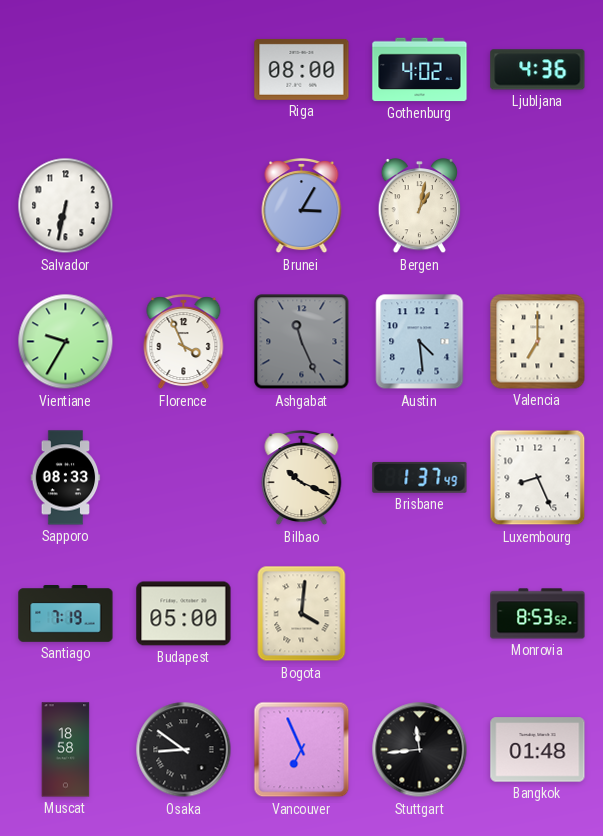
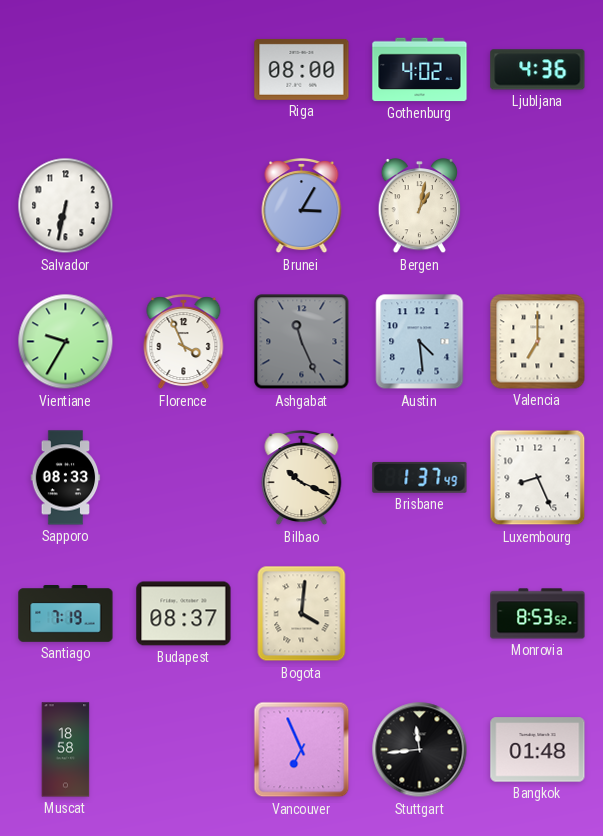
Budapest: 05:00 -> 08:37
Osaka: 8:51 -> none
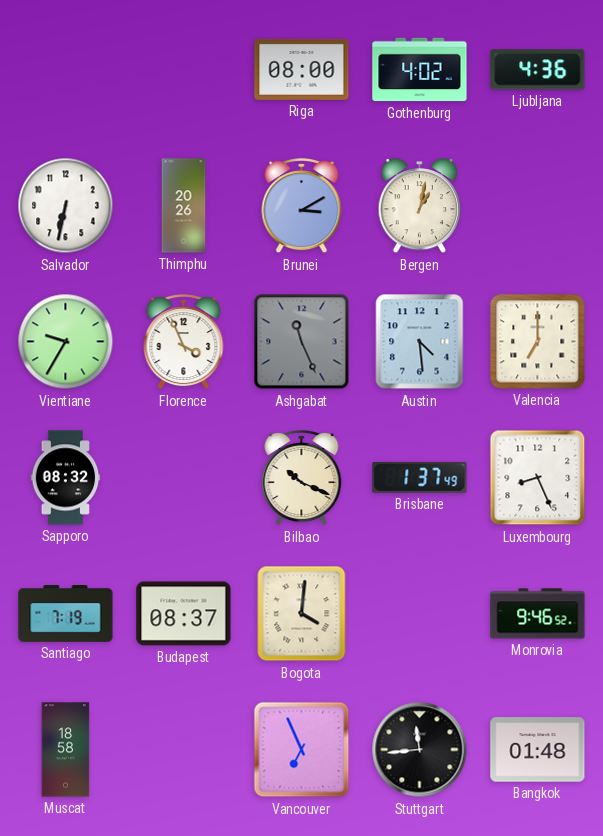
Thimphu: none -> 20:26
Brunei: 3:05 -> 3:10
Sapporo: 08:33 -> 08:32
Monrovia: 8:53 -> 9:46
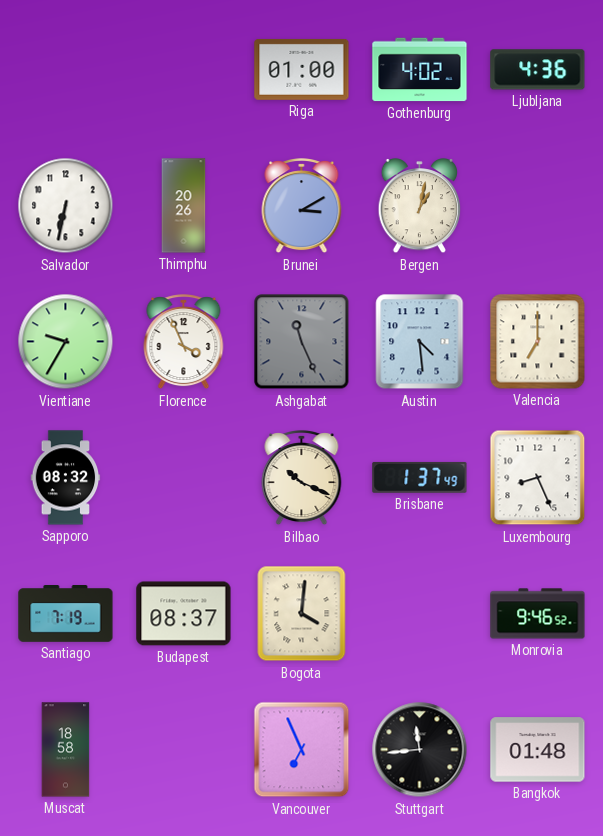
Riga: 08:00 -> 01:00
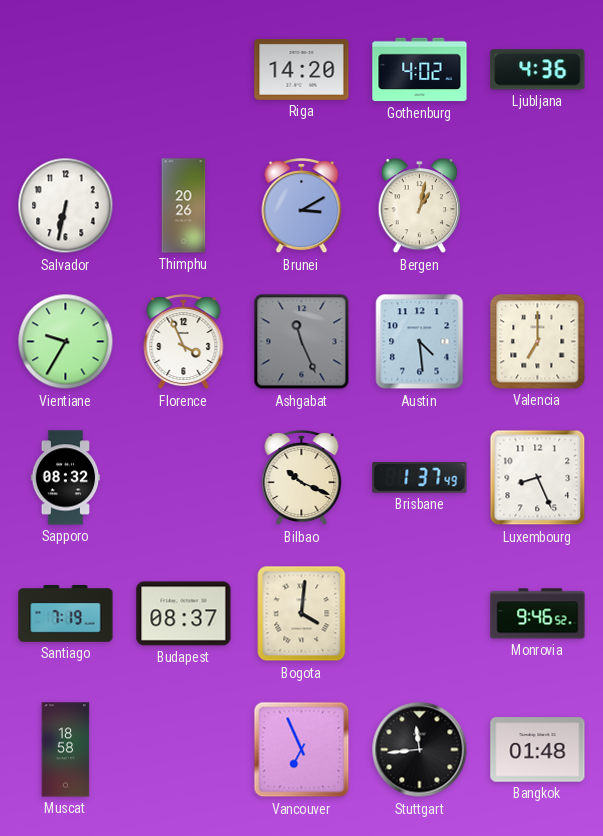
Riga: 01:00 -> 14:20
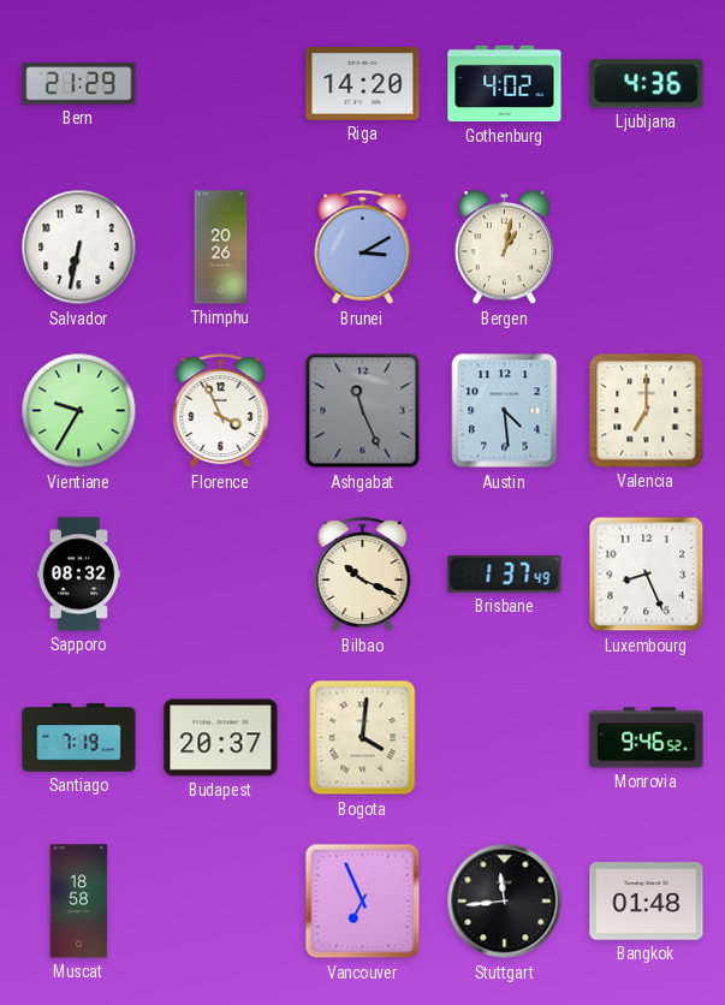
Bern: none -> 21:29
Budapest: 08:37 -> 20:37
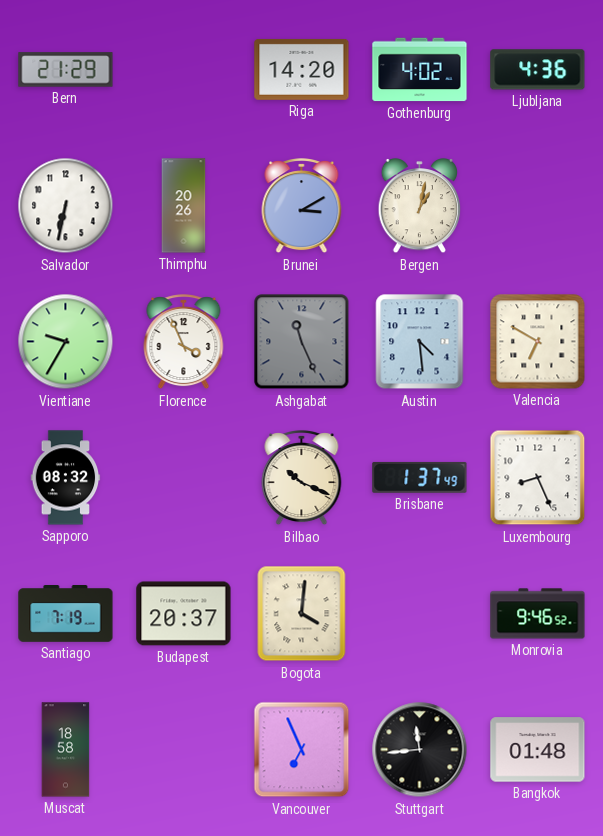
Valencia: 7:00 -> 6:50
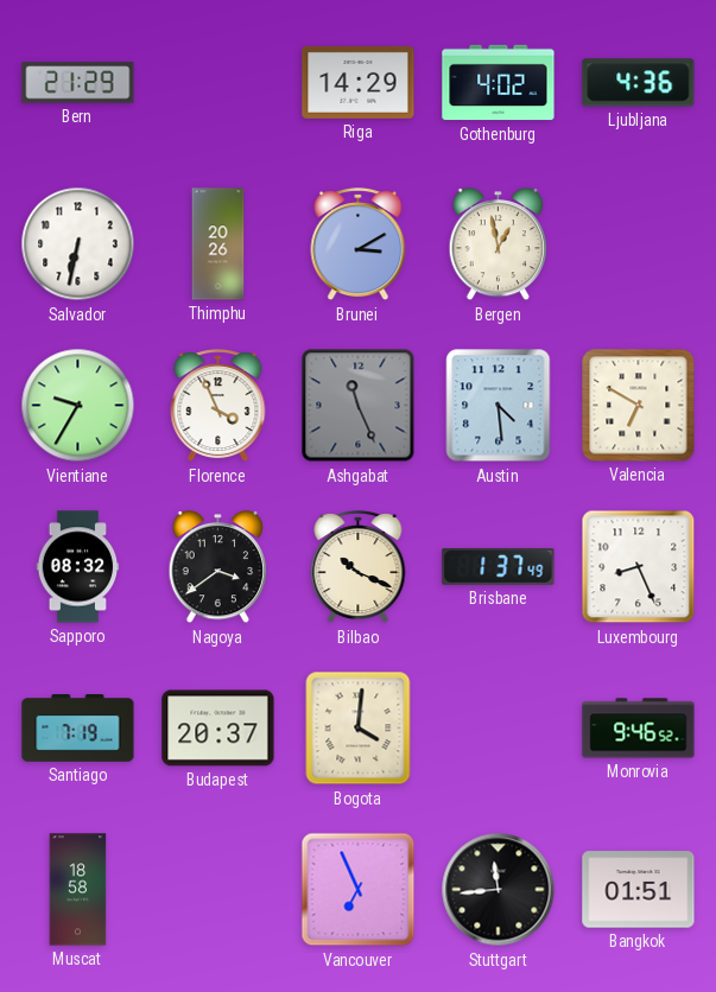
Riga: 14:20 -> 14:29
Bergen: 1:02 -> 12:58
Nagoya: none -> 3:39
Bangkok: 01:48 -> 01:51
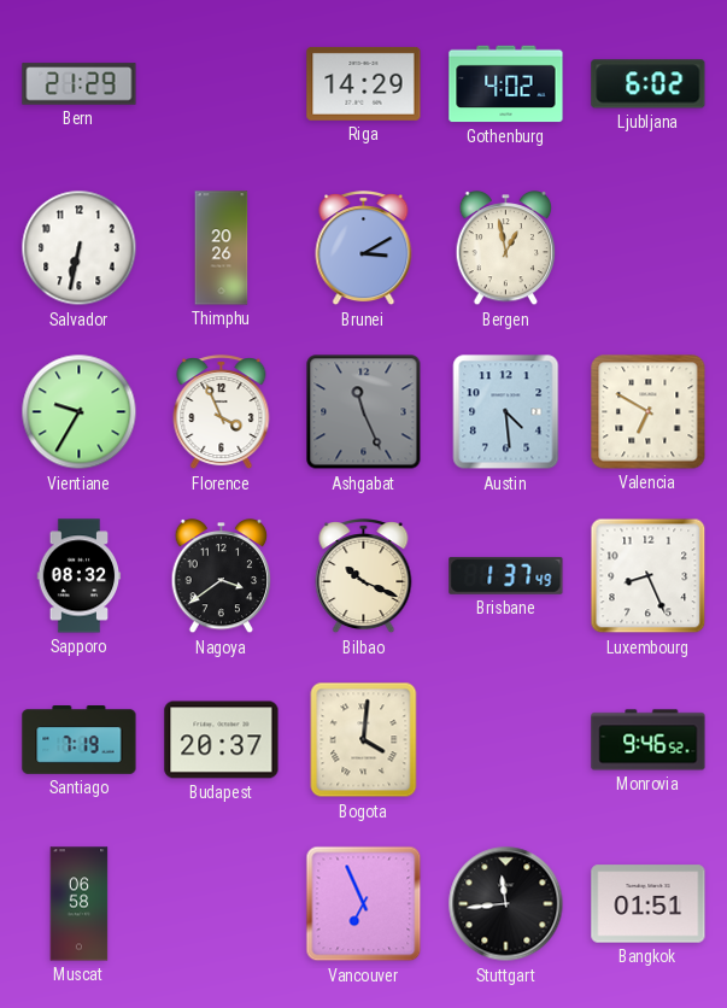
Ljubljana: 4:36 -> 6:02
Muscat: 18:58 -> 06:58
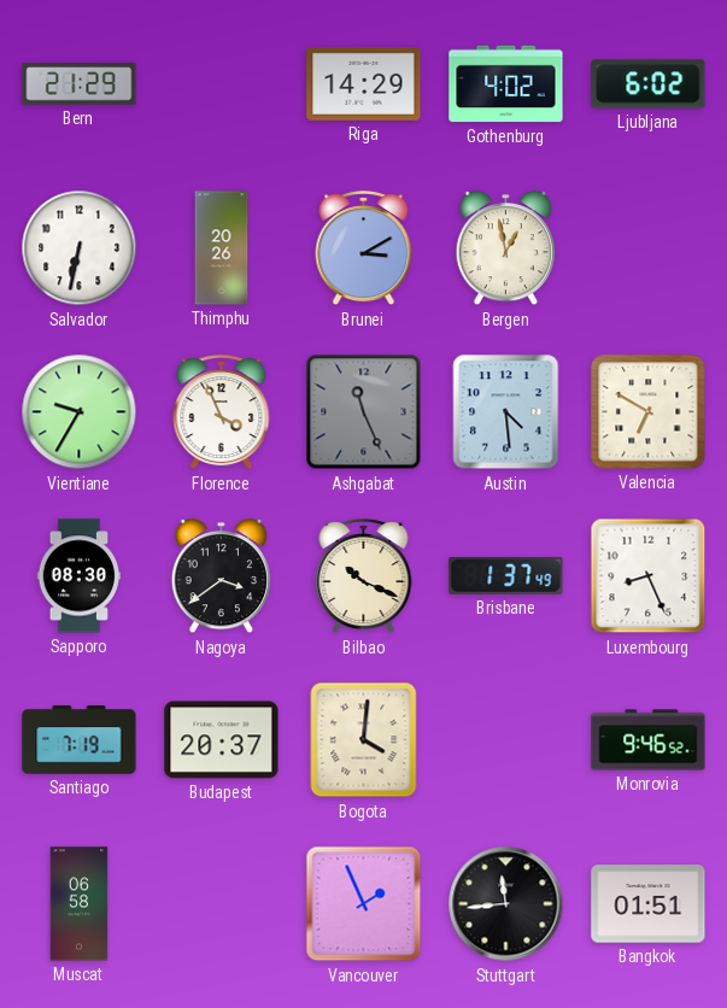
Sapporo: 08:32 -> 08:30
Vancouver: 6:56 -> 1:56
